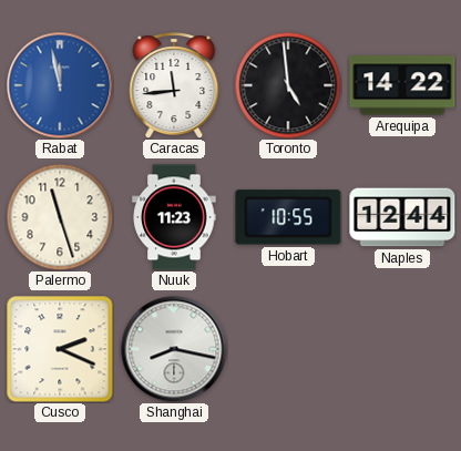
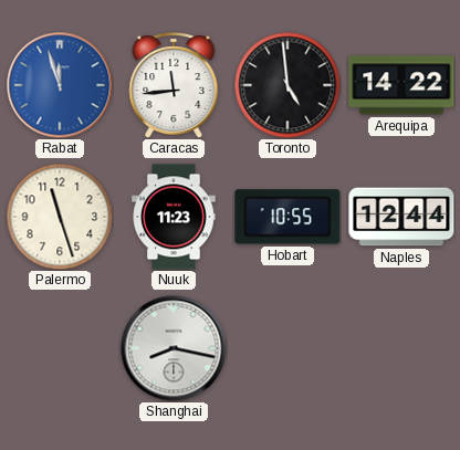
Rabat: 11:58 -> 11:57
Cusco: 2:19 -> none
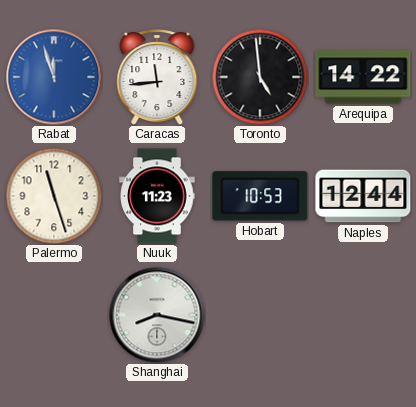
Hobart: 10:55 -> 10:53
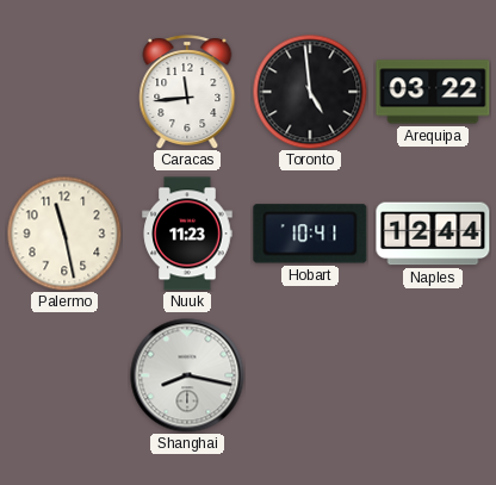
Rabat: 11:57 -> none
Arequipa: 14:22 -> 03:22
Palermo: 11:27 -> 11:28
Hobart: 10:53 -> 10:41
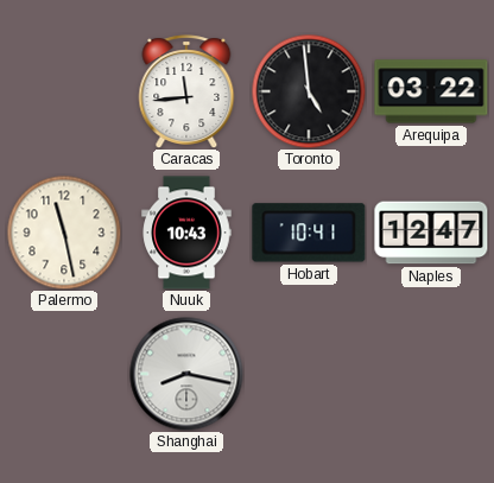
Nuuk: 11:23 -> 10:43
Naples: 12:44 -> 12:47
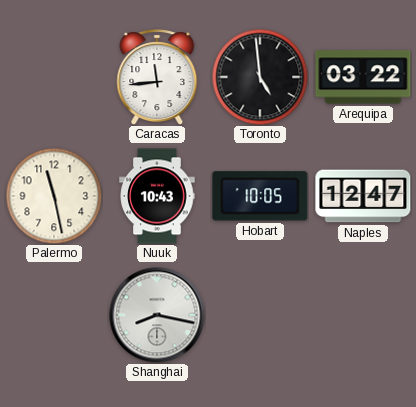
Hobart: 10:41 -> 10:05
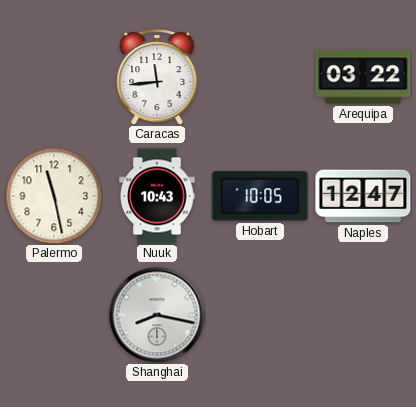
Toronto: 4:59 -> none
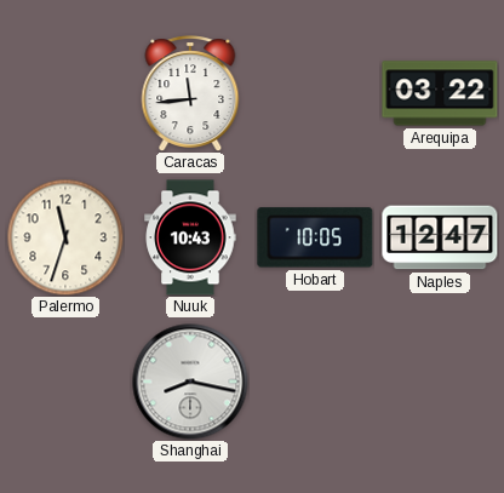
Palermo: 11:28 -> 11:33
